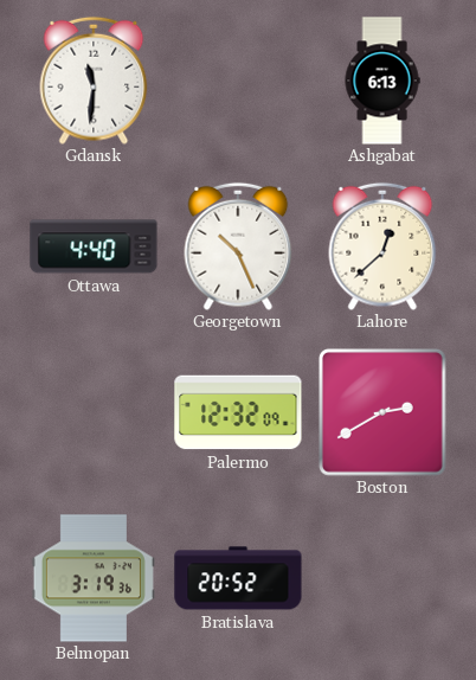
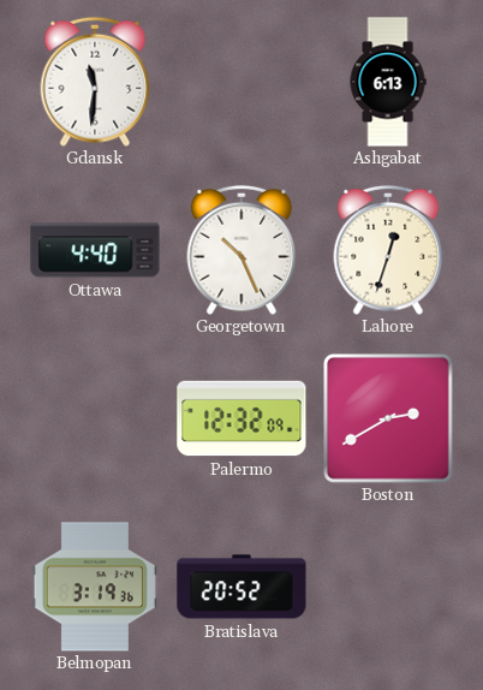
Lahore: 12:38 -> 12:33
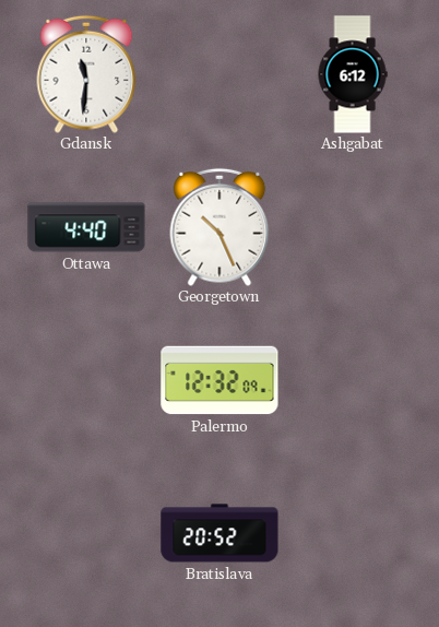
Ashgabat: 6:13 -> 6:12
Lahore: 12:33 -> none
Boston: 2:40 -> none
Belmopan: 3:19 -> none
